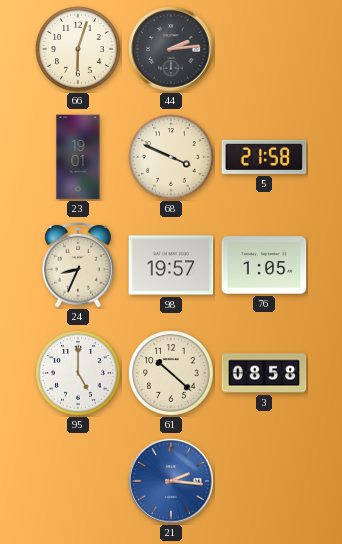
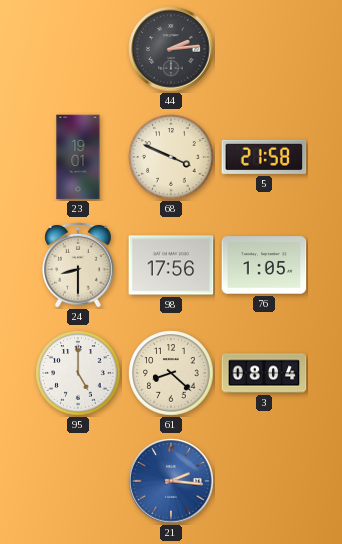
66: 6:03 -> none
24: 8:34 -> 8:30
98: 19:57 -> 17:56
61: 10:22 -> 8:22
3: 08:58 -> 08:04
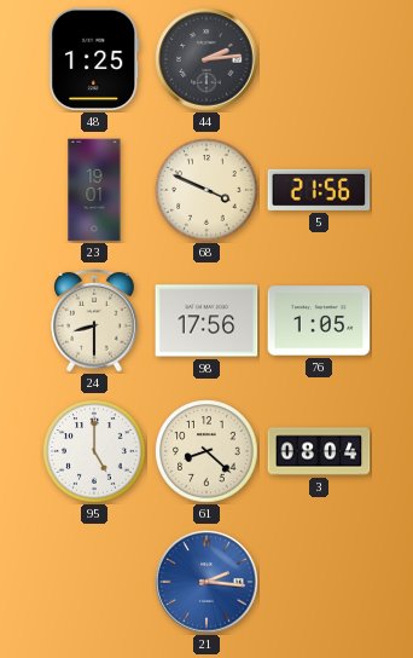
48: none -> 1:25
5: 21:58 -> 21:56
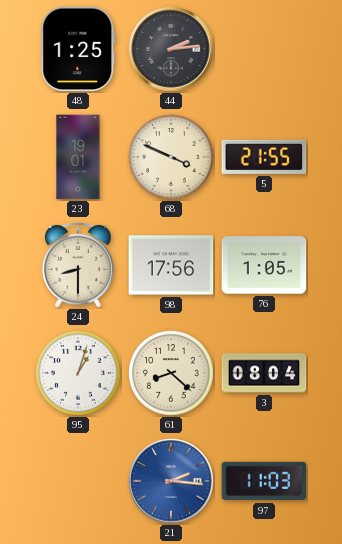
5: 21:56 -> 21:55
95: 5:00 -> 1:03
97: none -> 11:03
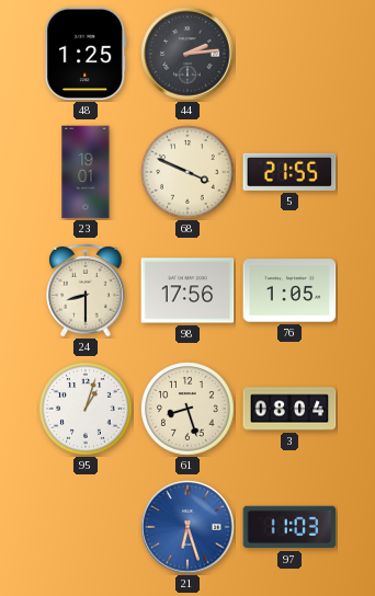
61: 8:22 -> 8:27
21: 2:16 -> 6:27
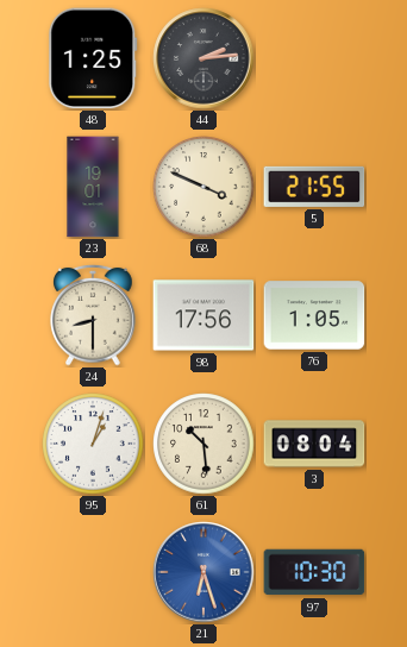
61: 8:27 -> 10:29
97: 11:03 -> 10:30
